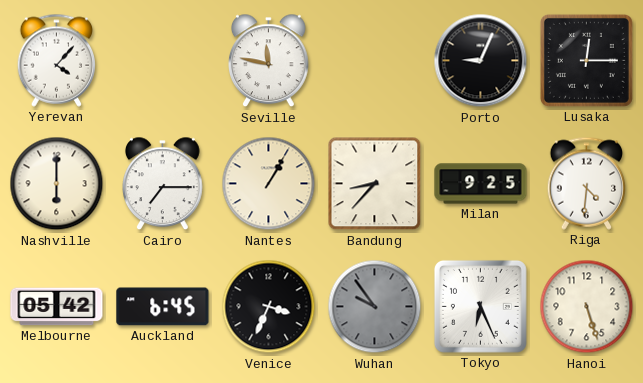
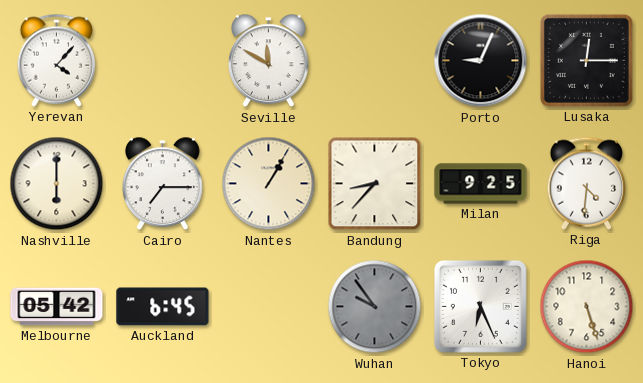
Seville: 11:47 -> 11:50
Venice: 3:34 -> none
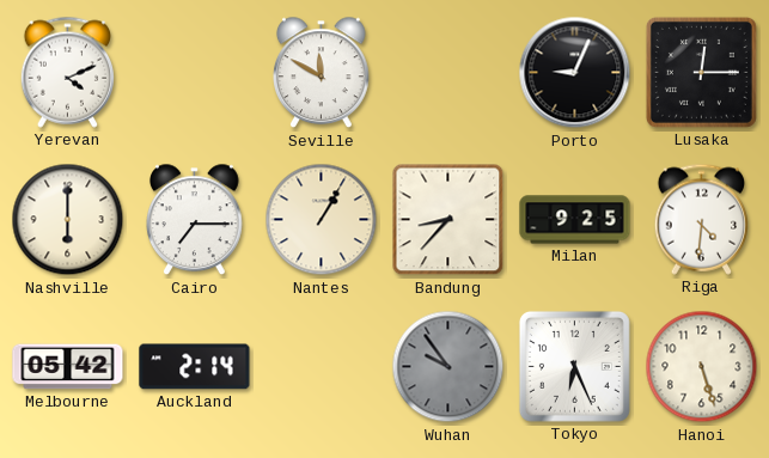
Yerevan: 4:07 -> 4:11
Auckland: 6:45 -> 2:14
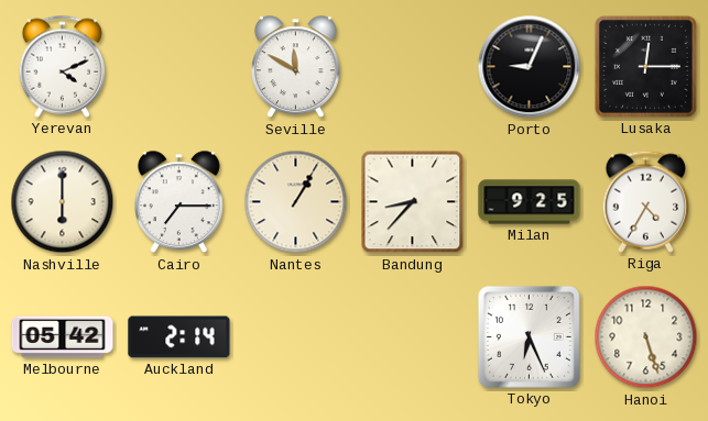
Riga: 4:31 -> 4:35
Wuhan: 9:54 -> none
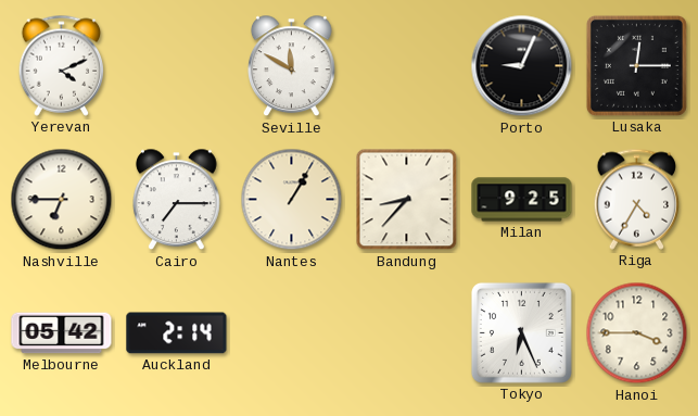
Nashville: 6:00 -> 6:45
Hanoi: 5:27 -> 3:45
